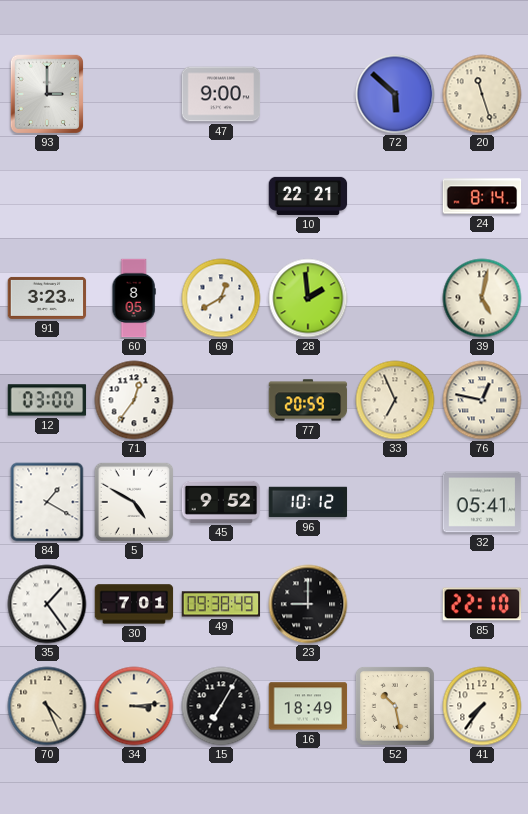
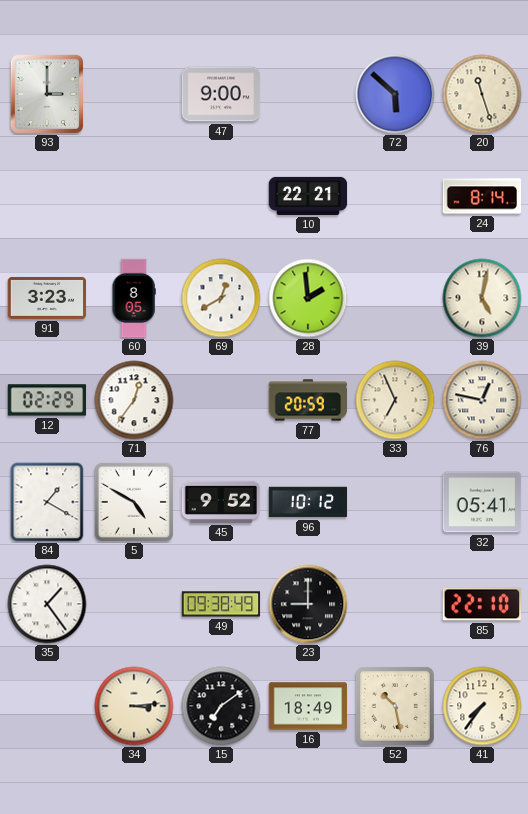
12: 03:00 -> 02:29
30: 7:01 -> none
70: 4:26 -> none
15: 7:05 -> 7:09
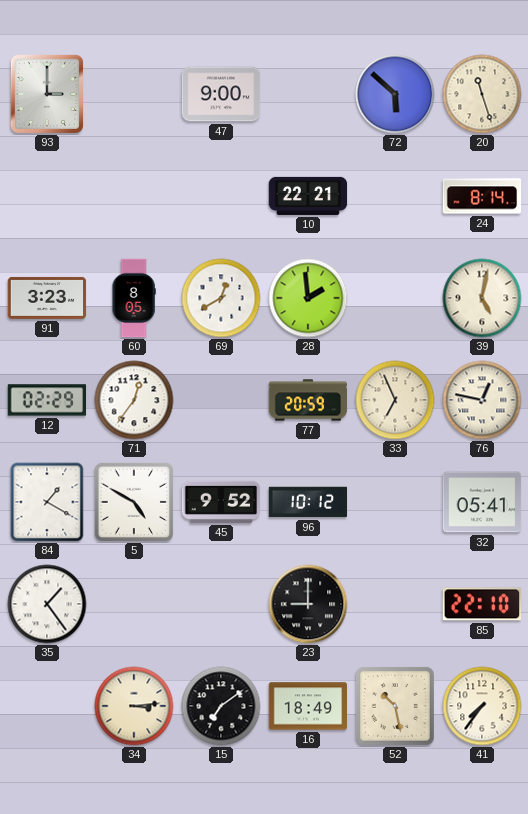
49: 09:38 -> none
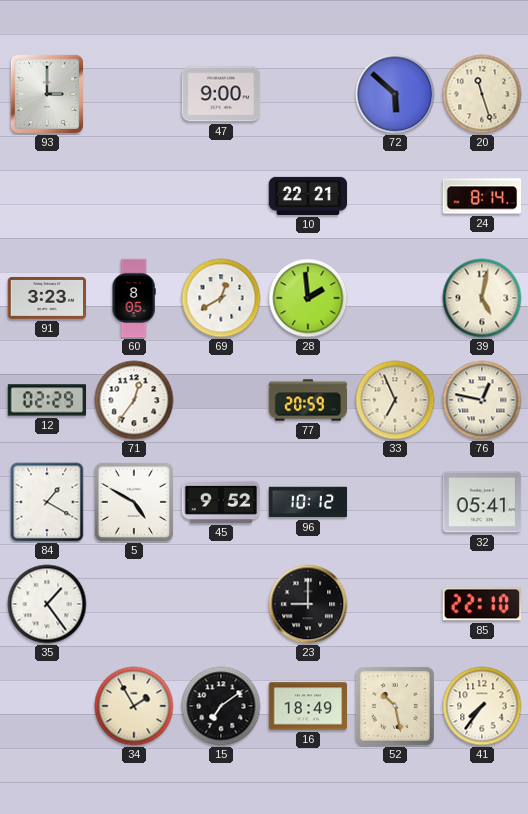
34: 3:14 -> 1:55
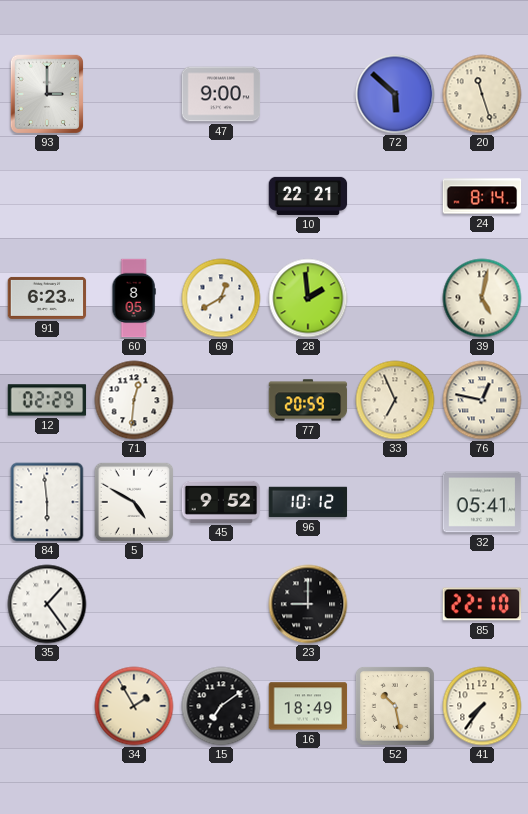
91: 3:23 -> 6:23
71: 12:36 -> 12:31
84: 1:20 -> 5:59
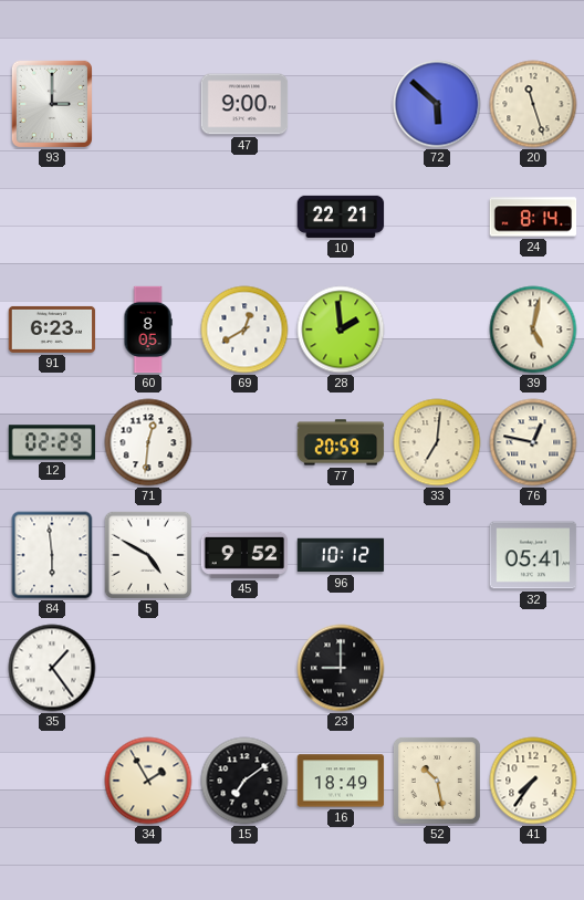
33: 6:56 -> 7:01
85: 22:10 -> none
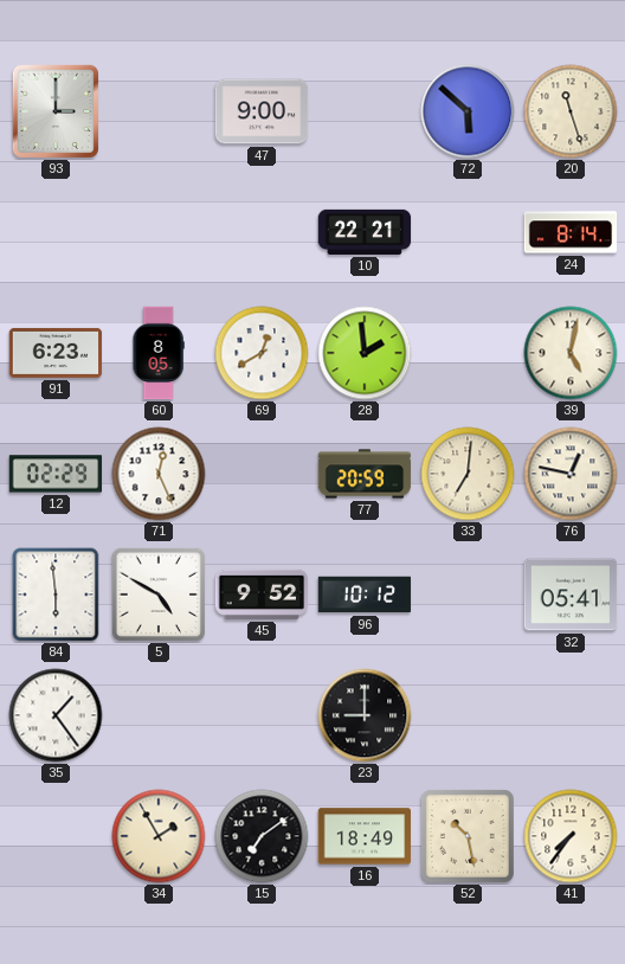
71: 12:31 -> 12:26
